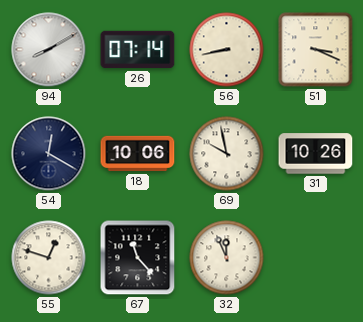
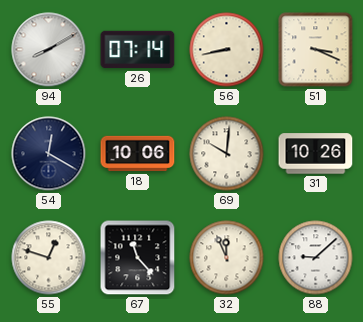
69: 9:58 -> 10:01
88: none -> 9:08
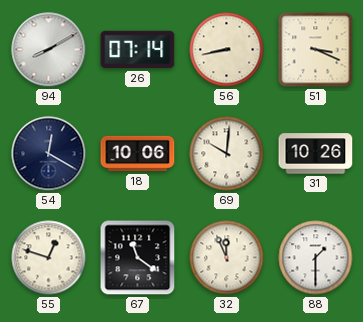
67: 11:23 -> 11:21
88: 9:08 -> 1:30
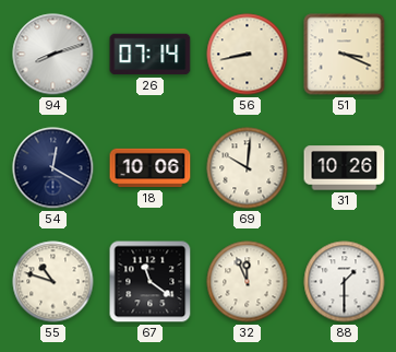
94: 8:10 -> 8:12
55: 12:48 -> 10:48
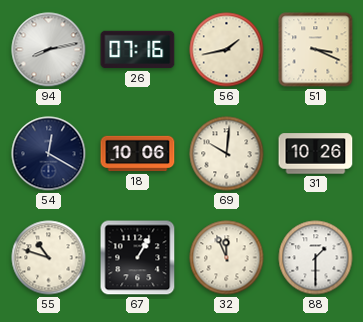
94: 8:12 -> 8:13
26: 07:14 -> 07:16
56: 8:43 -> 1:43
67: 11:21 -> 1:05
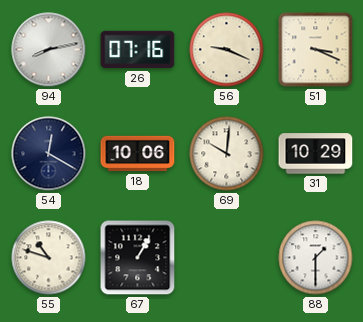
56: 1:43 -> 9:19
31: 10:26 -> 10:29
32: 11:56 -> none
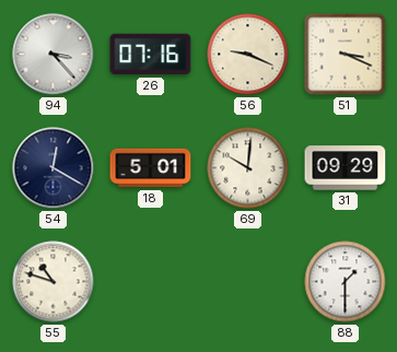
94: 8:13 -> 3:23
18: 10:06 -> 5:01
31: 10:29 -> 09:29
67: 1:05 -> none
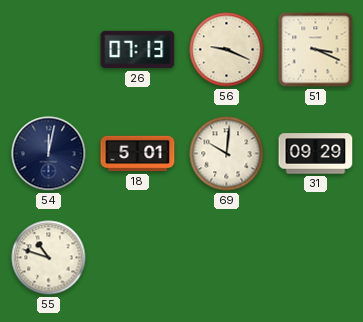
94: 3:23 -> none
26: 07:16 -> 07:13
54: 12:20 -> 12:02
88: 1:30 -> none
